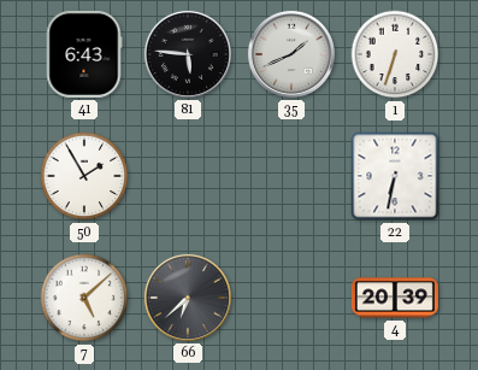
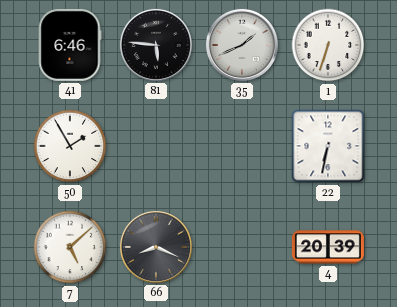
41: 6:43 -> 6:46
66: 6:38 -> 8:19
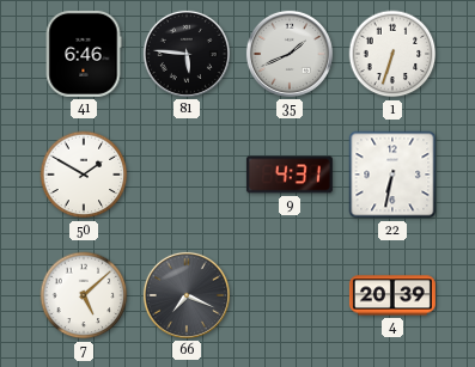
50: 1:55 -> 1:50
9: none -> 4:31
66: 8:19 -> 7:19
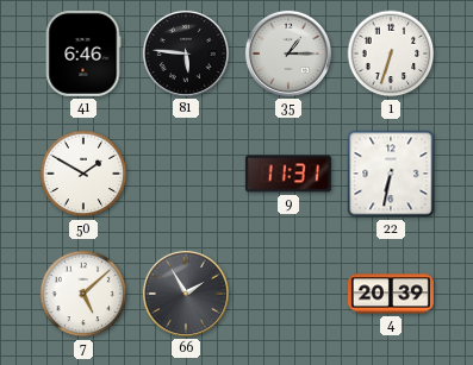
35: 1:41 -> 1:15
9: 4:31 -> 11:31
66: 7:19 -> 1:55
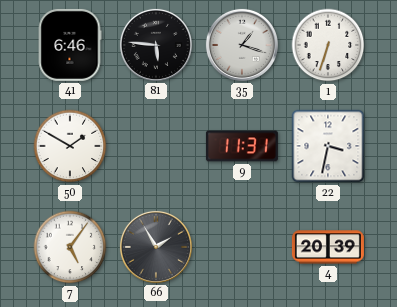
35: 1:15 -> 1:18
22: 6:32 -> 3:32
7: 5:08 -> 5:06
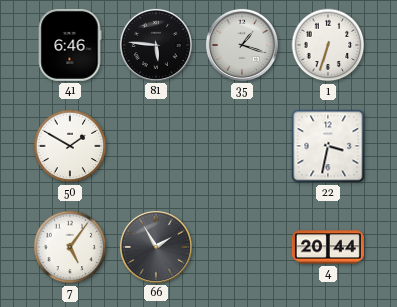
9: 11:31 -> none
4: 20:39 -> 20:44
